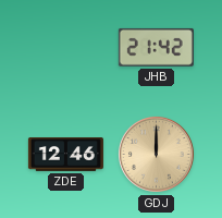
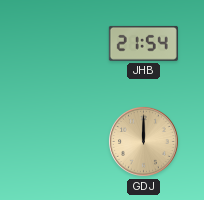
JHB: 21:42 -> 21:54
ZDE: 12:46 -> none
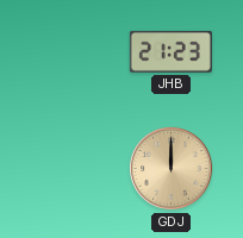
JHB: 21:54 -> 21:23
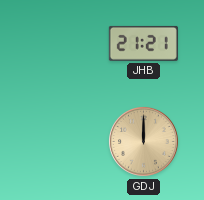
JHB: 21:23 -> 21:21
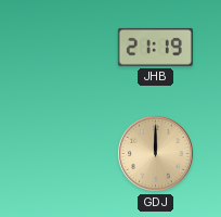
JHB: 21:21 -> 21:19
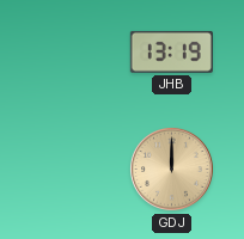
JHB: 21:19 -> 13:19
